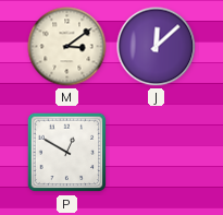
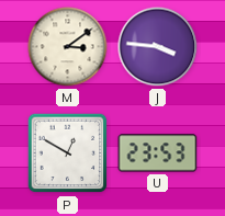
J: 12:08 -> 3:46
U: none -> 23:53
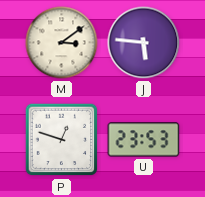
J: 3:46 -> 5:46
P: 12:50 -> 12:48
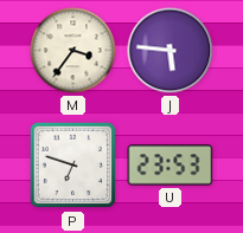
M: 3:09 -> 3:36
P: 12:48 -> 6:48
